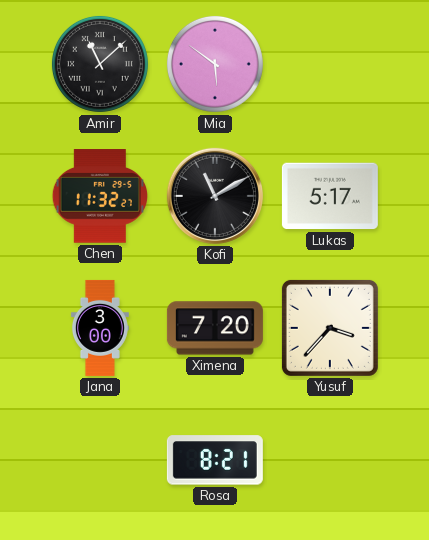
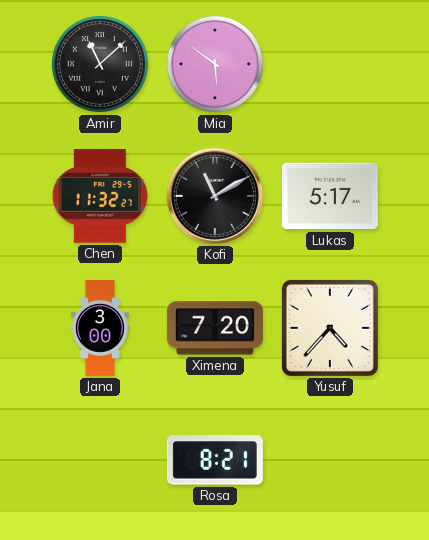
Yusuf: 3:37 -> 4:37
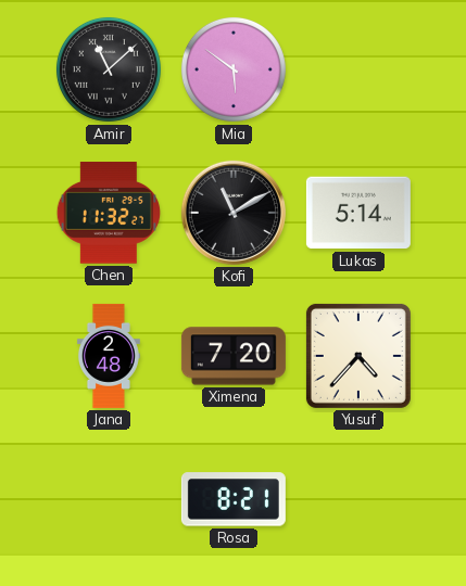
Lukas: 5:17 -> 5:14
Jana: 3:00 -> 2:48
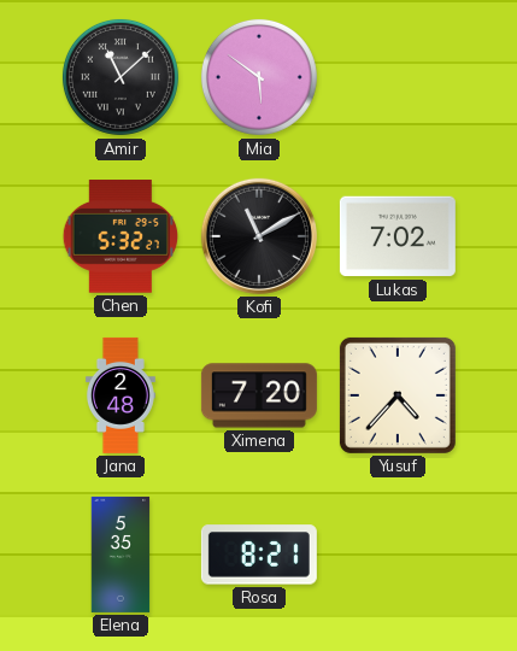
Chen: 11:32 -> 5:32
Lukas: 5:14 -> 7:02
Elena: none -> 5:35
